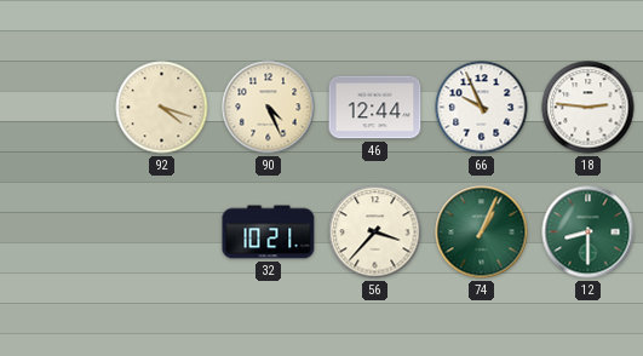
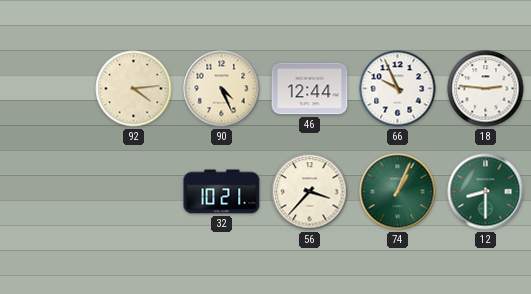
92: 4:18 -> 4:14
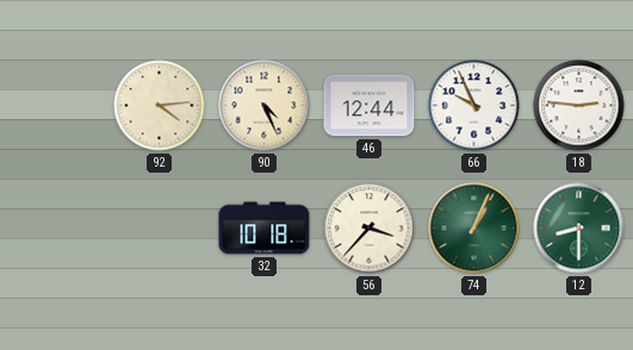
32: 10:21 -> 10:18
